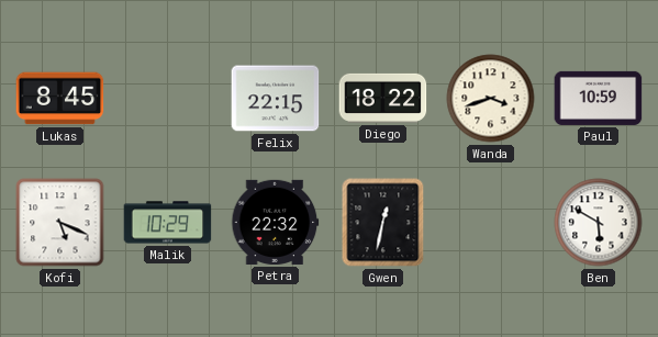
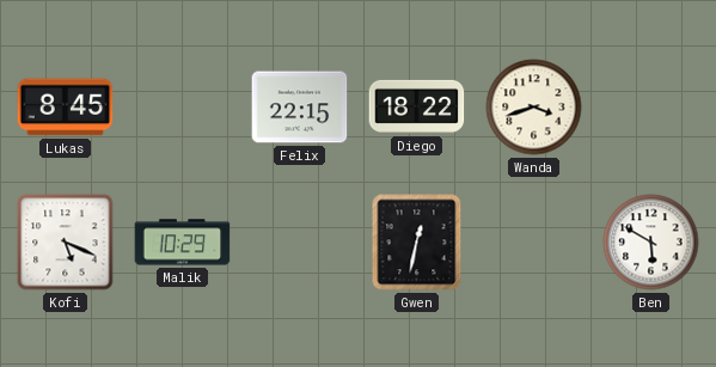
Paul: 10:59 -> none
Petra: 22:32 -> none
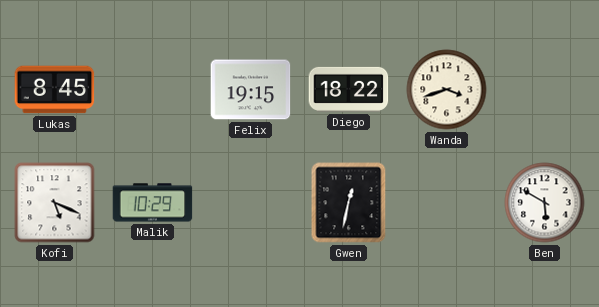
Felix: 22:15 -> 19:15
